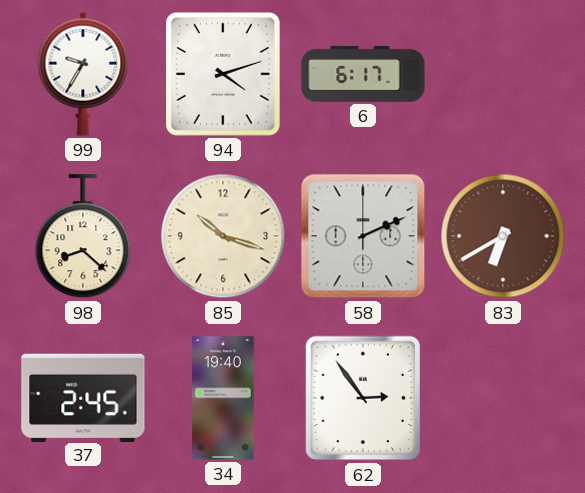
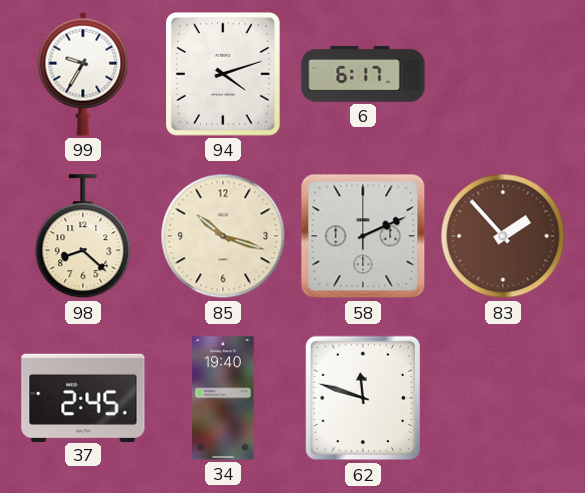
83: 6:40 -> 1:53
62: 2:54 -> 11:48
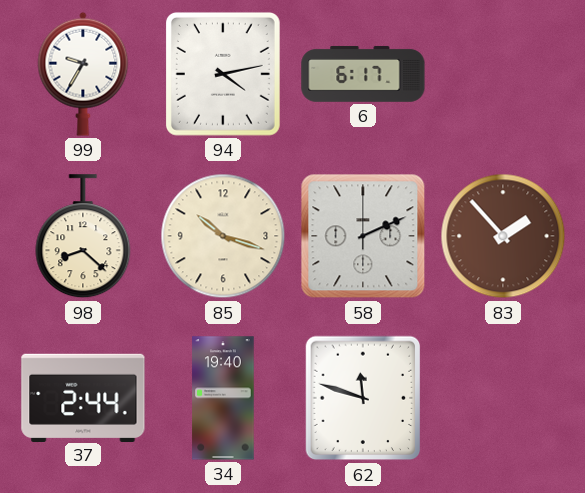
94: 4:12 -> 4:13
37: 2:45 -> 2:44
